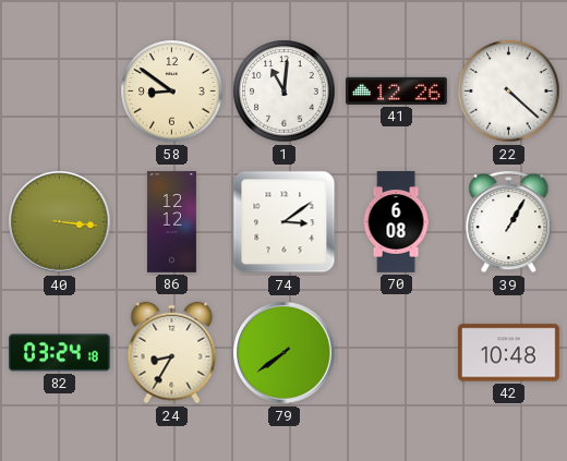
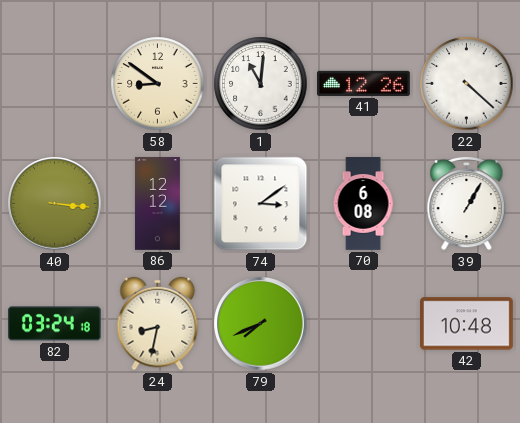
24: 8:35 -> 8:32
79: 7:39 -> 7:41
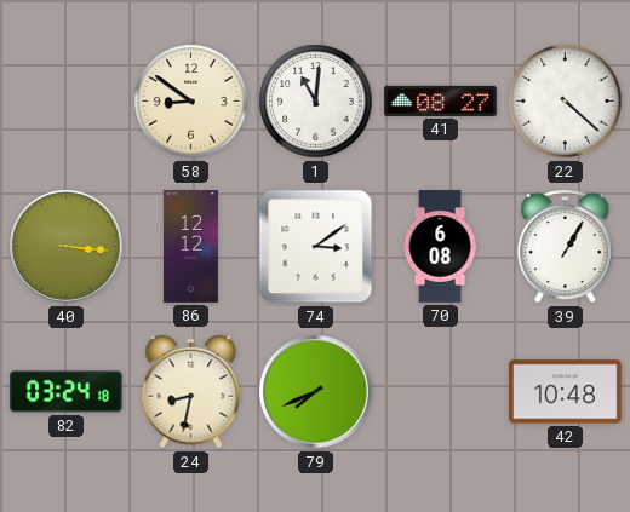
41: 12:26 -> 08:27
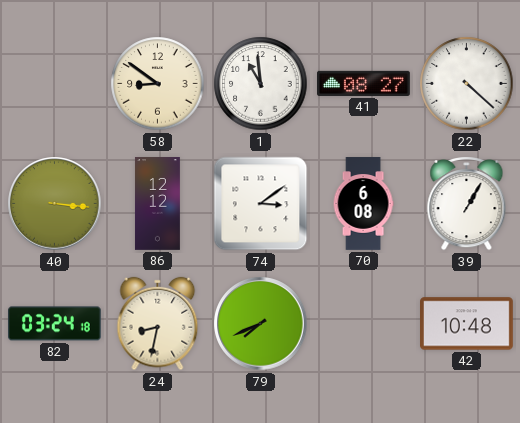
1: 11:01 -> 10:59
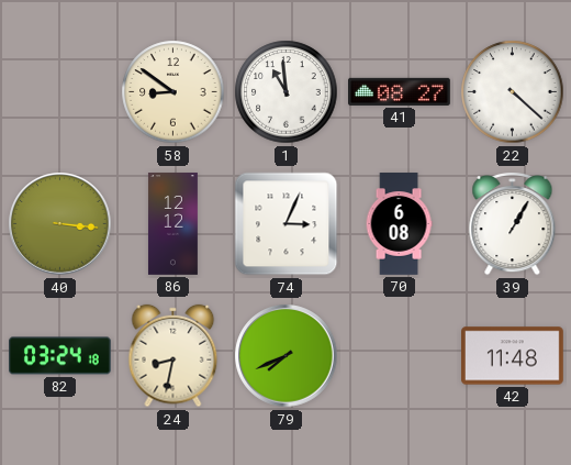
74: 3:09 -> 3:04
42: 10:48 -> 11:48
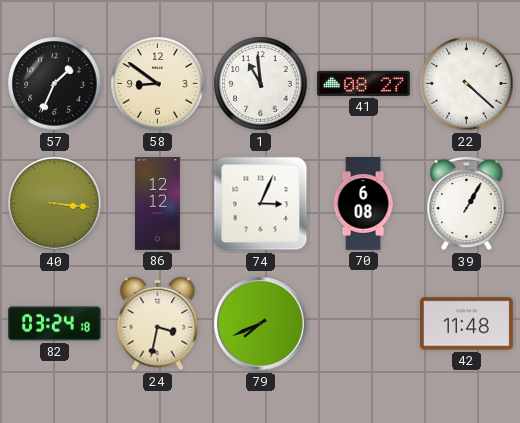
57: none -> 1:34
24: 8:32 -> 3:32
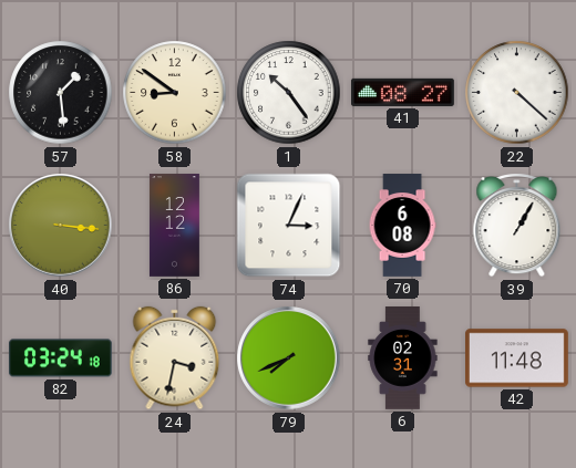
57: 1:34 -> 1:29
1: 10:59 -> 10:24
6: none -> 02:31
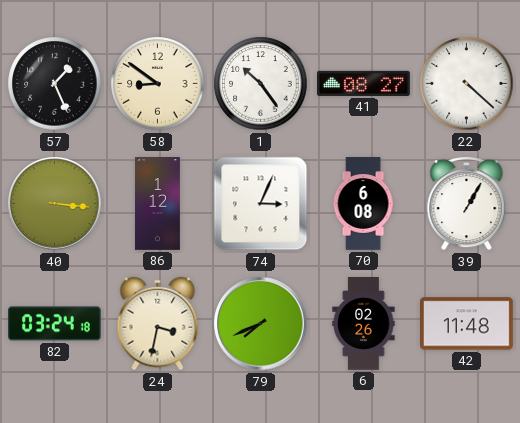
57: 1:29 -> 1:26
86: 12:12 -> 1:12
6: 02:31 -> 02:26
